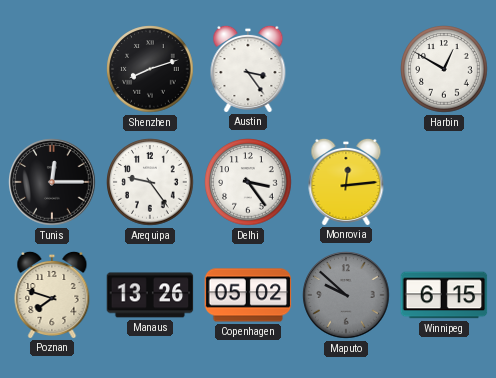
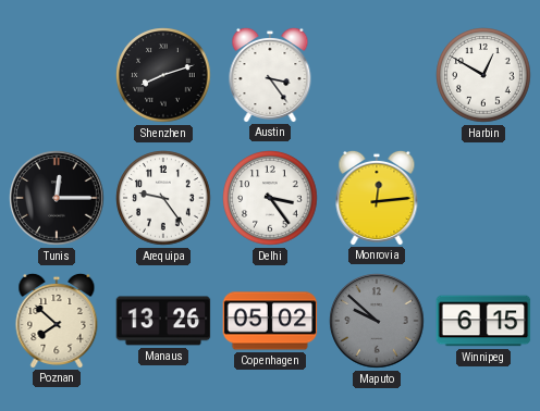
Poznan: 7:48 -> 7:52
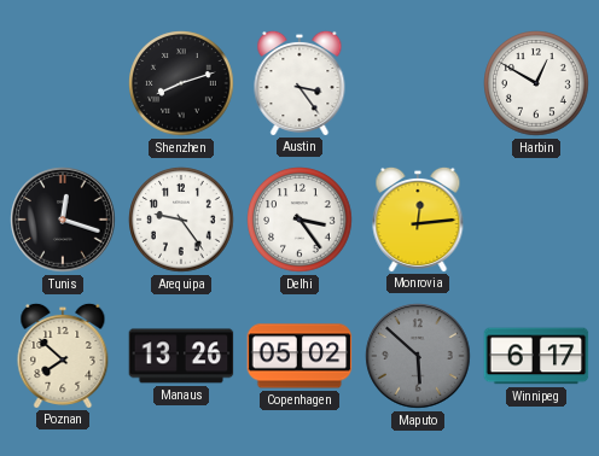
Tunis: 12:15 -> 12:18
Maputo: 9:52 -> 5:52
Winnipeg: 6:15 -> 6:17
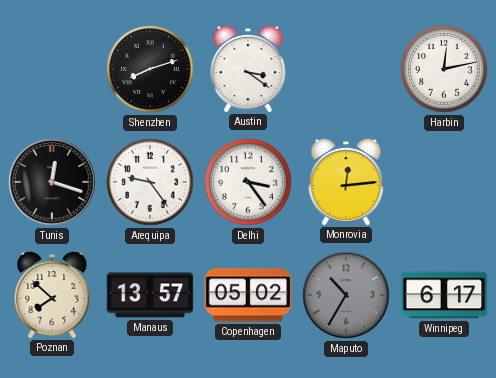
Austin: 3:24 -> 3:21
Harbin: 12:50 -> 12:13
Manaus: 13:26 -> 13:57
Maputo: 5:52 -> 10:35
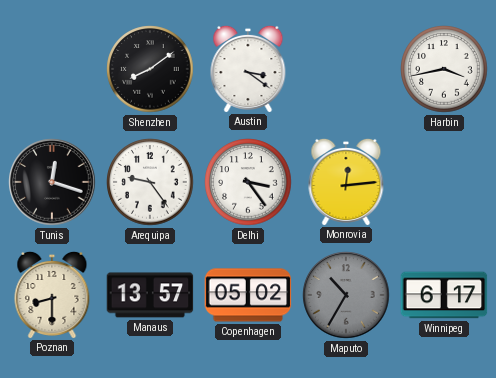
Shenzhen: 8:12 -> 8:09
Harbin: 12:13 -> 3:43
Poznan: 7:52 -> 8:30
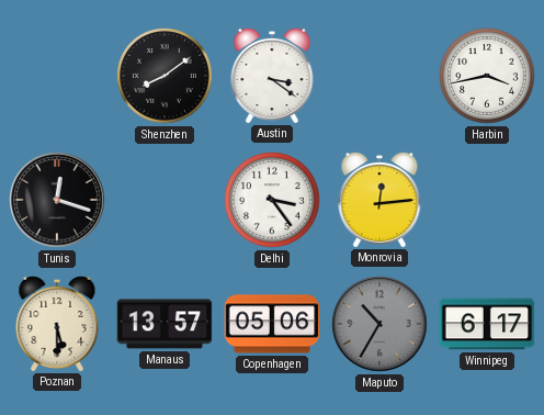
Arequipa: 9:24 -> none
Poznan: 8:30 -> 5:30
Copenhagen: 05:02 -> 05:06
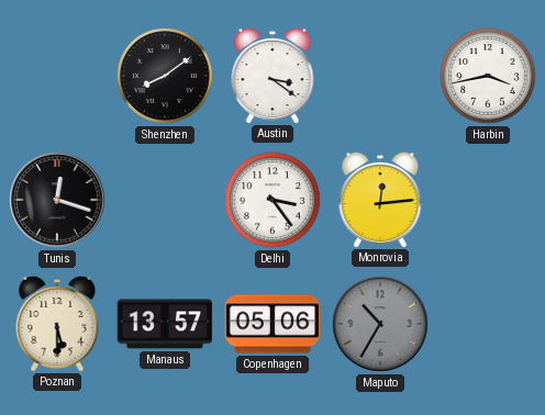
Winnipeg: 6:17 -> none
